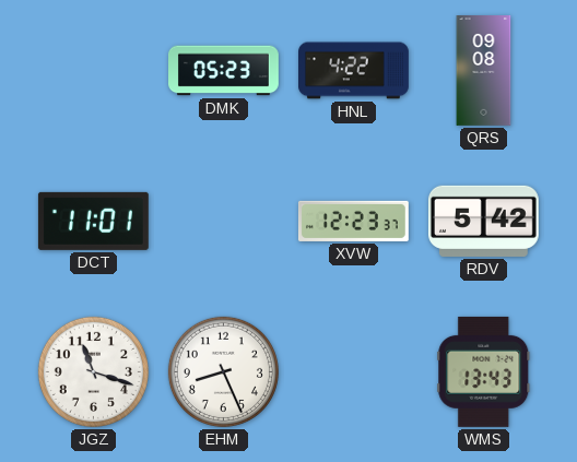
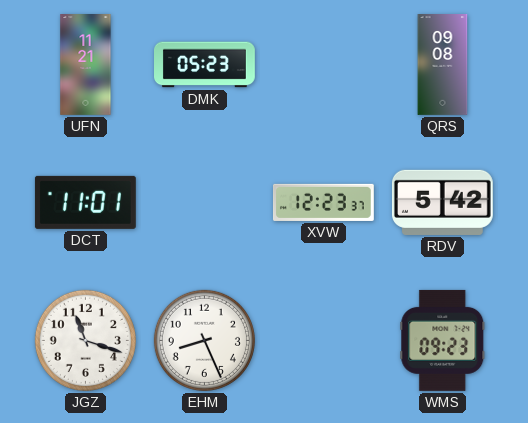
UFN: none -> 11:21
HNL: 4:22 -> none
WMS: 13:43 -> 09:23
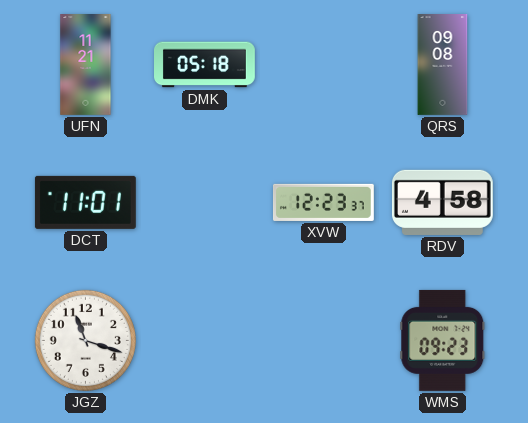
DMK: 05:23 -> 05:18
RDV: 5:42 -> 4:58
EHM: 8:26 -> none
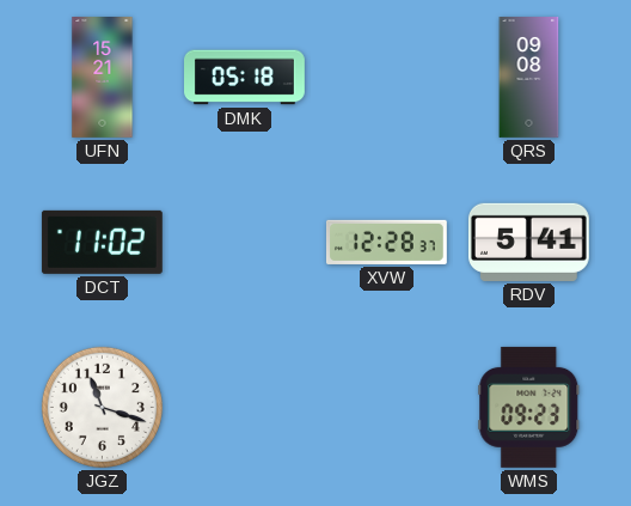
UFN: 11:21 -> 15:21
DCT: 11:01 -> 11:02
XVW: 12:23 -> 12:28
RDV: 4:58 -> 5:41
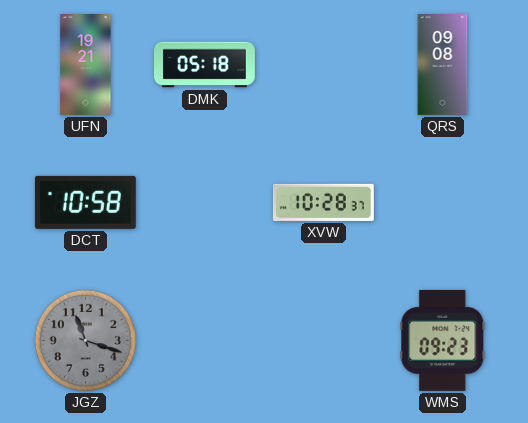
UFN: 15:21 -> 19:21
DCT: 11:02 -> 10:58
XVW: 12:28 -> 10:28
RDV: 5:41 -> none
JGZ dial: white -> grey
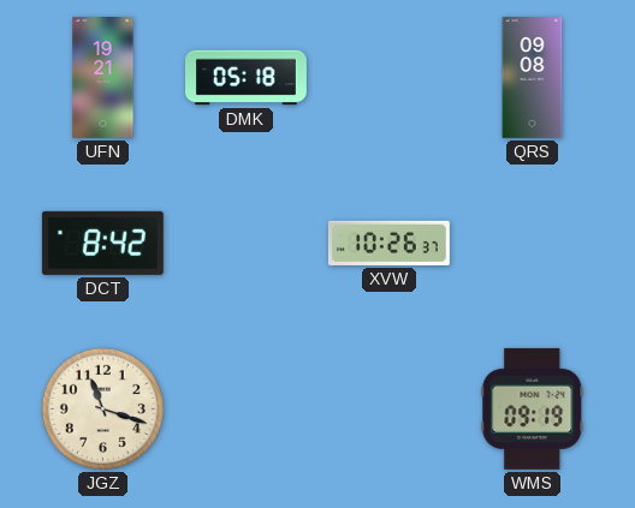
DCT: 10:58 -> 8:42
XVW: 10:28 -> 10:26
JGZ dial: grey -> cream
WMS: 09:23 -> 09:19
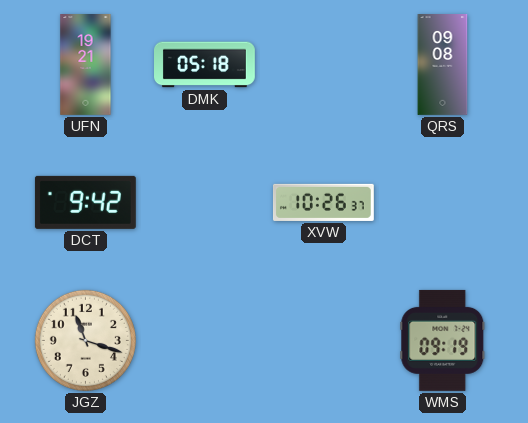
DCT: 8:42 -> 9:42
